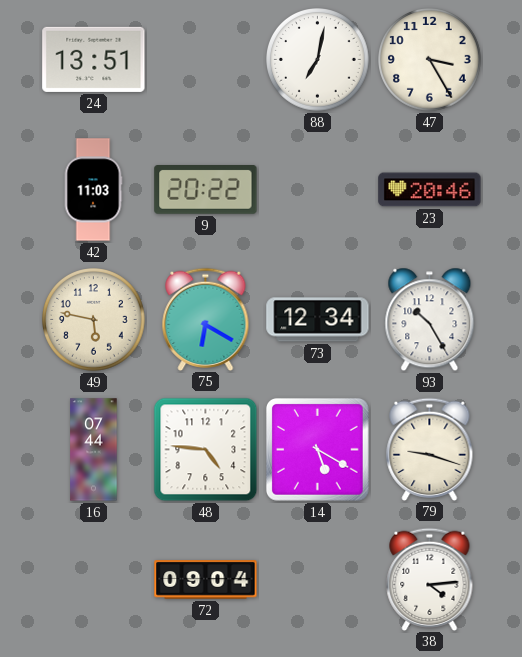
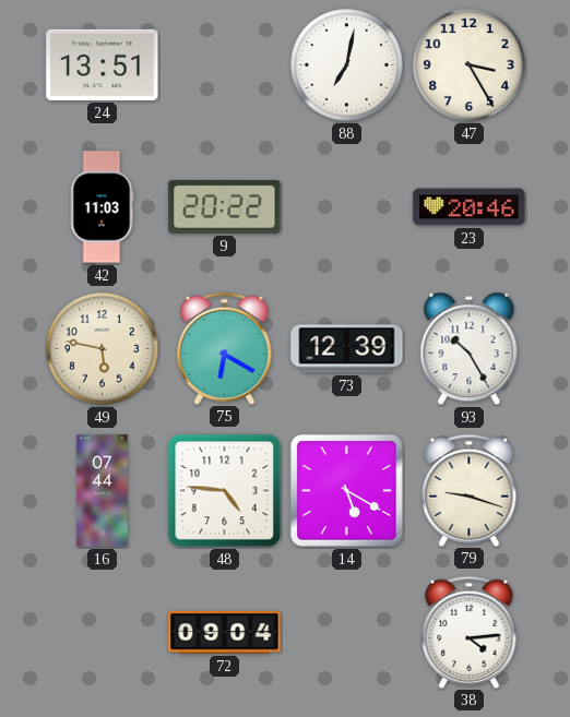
73: 12:34 -> 12:39
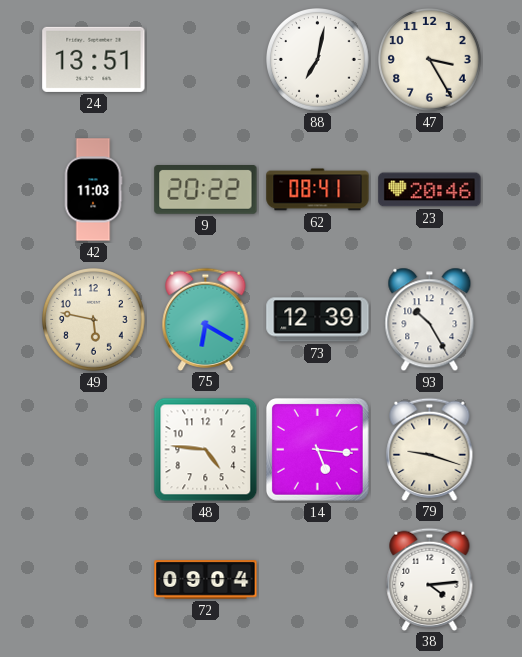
62: none -> 08:41
16: 07:44 -> none
14: 5:20 -> 5:16
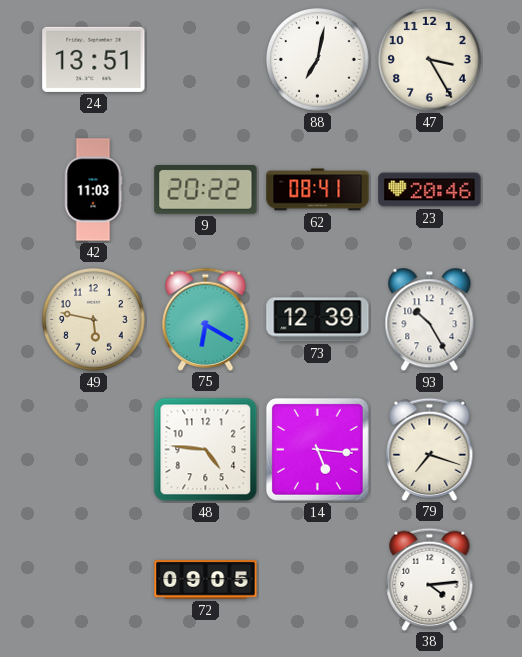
79: 9:18 -> 7:18
72: 09:04 -> 09:05
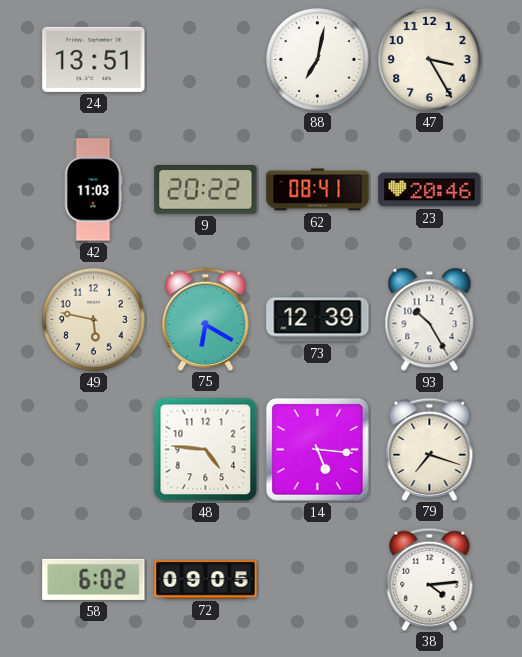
58: none -> 6:02
